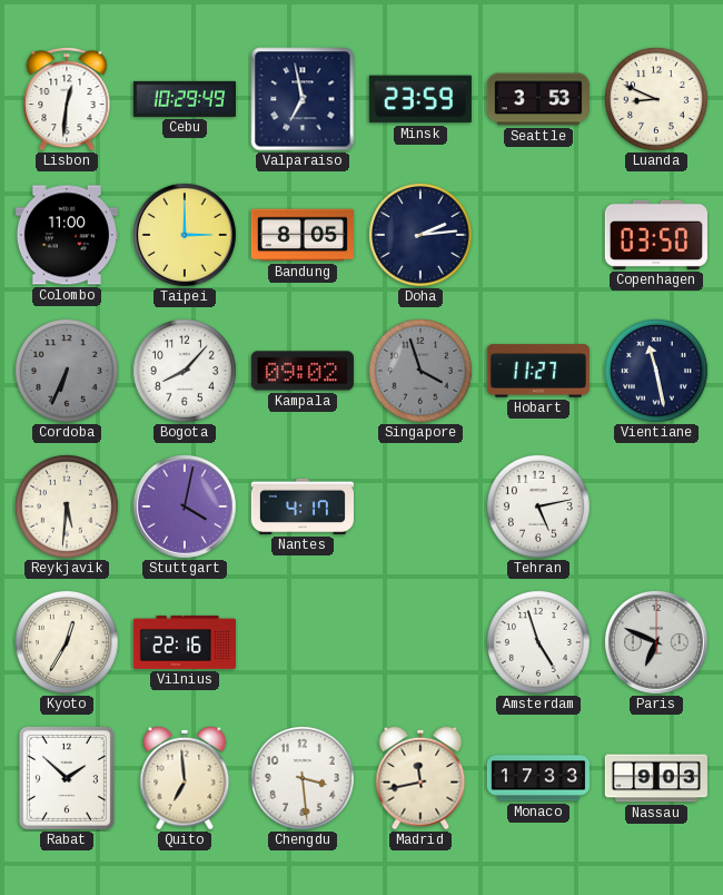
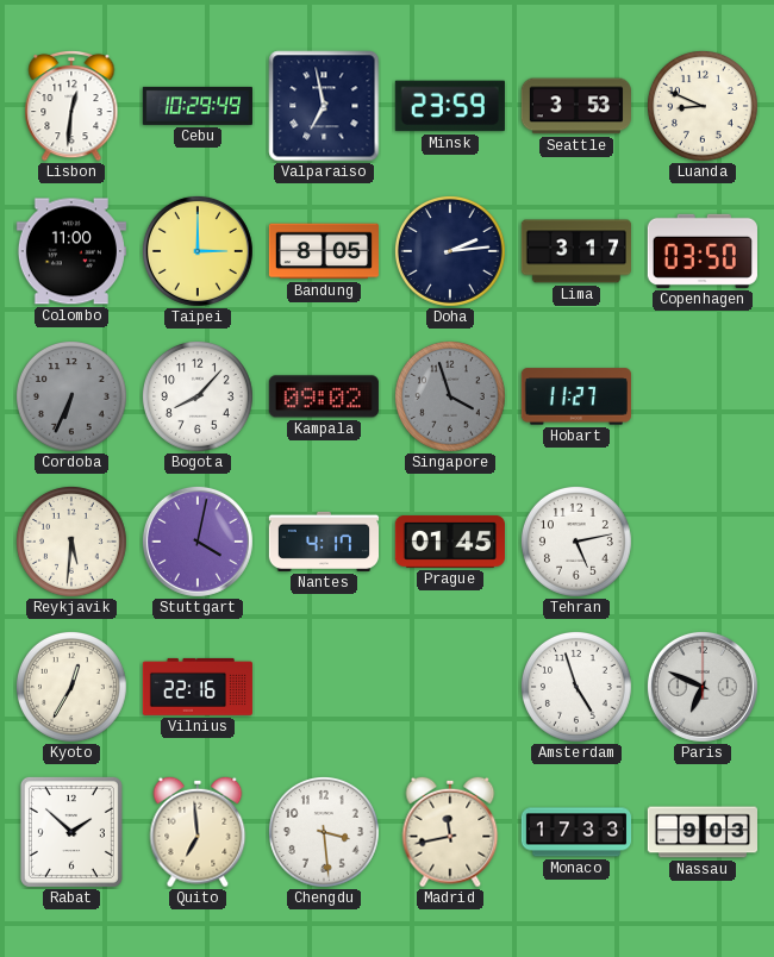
Lima: none -> 3:17
Vientiane: 11:28 -> none
Prague: none -> 01:45
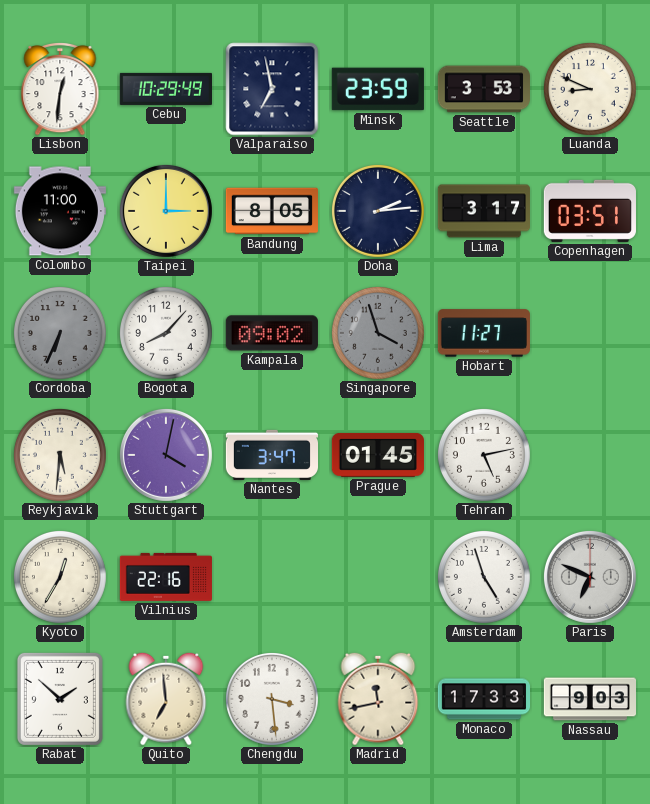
Copenhagen: 03:50 -> 03:51
Nantes: 4:17 -> 3:47
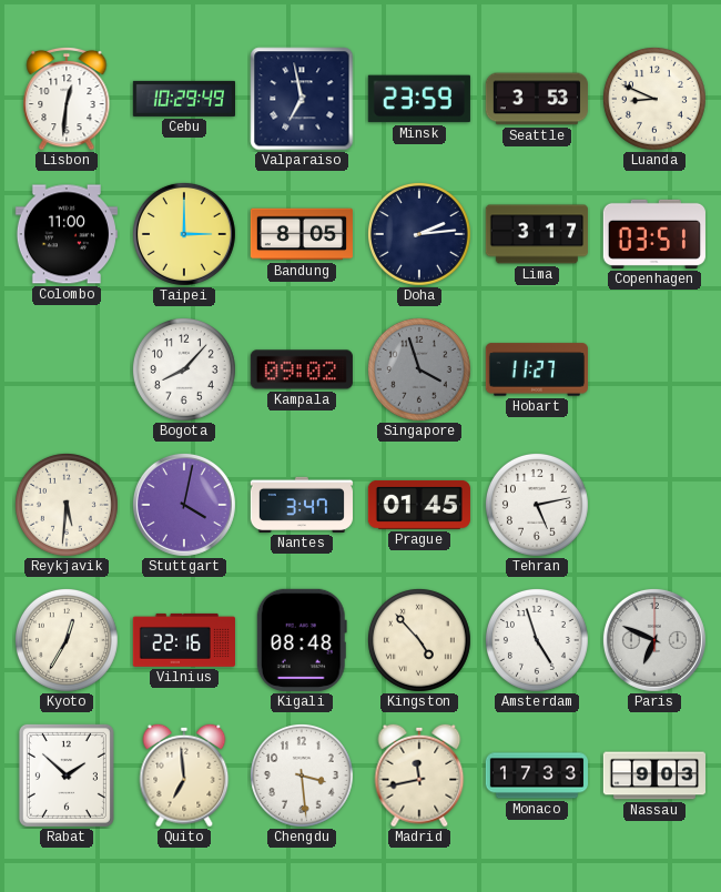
Cordoba: 6:34 -> none
Kigali: none -> 08:48
Kingston: none -> 4:53
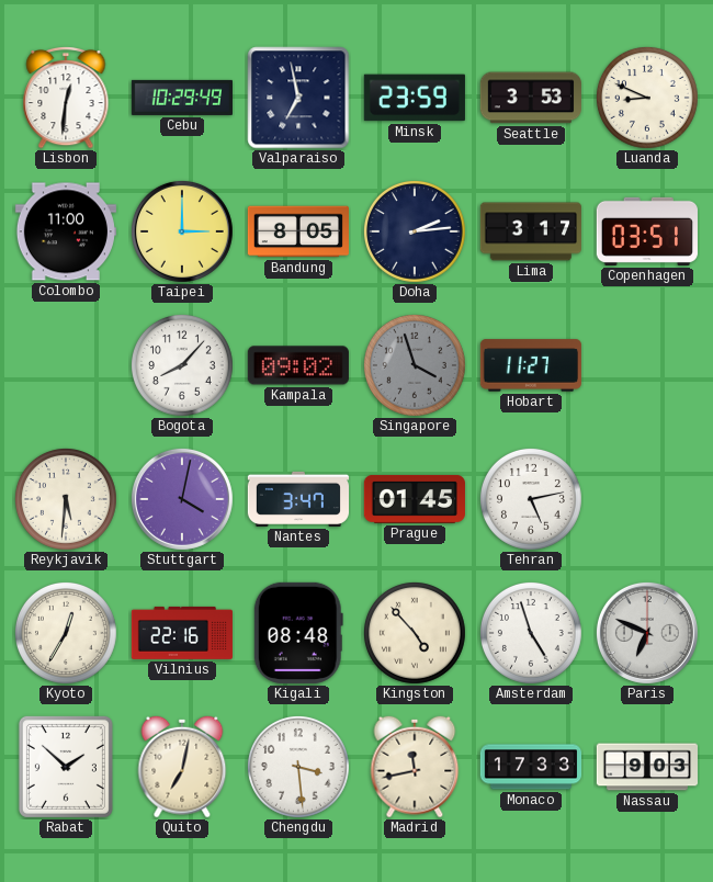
Quito: 6:59 -> 7:02
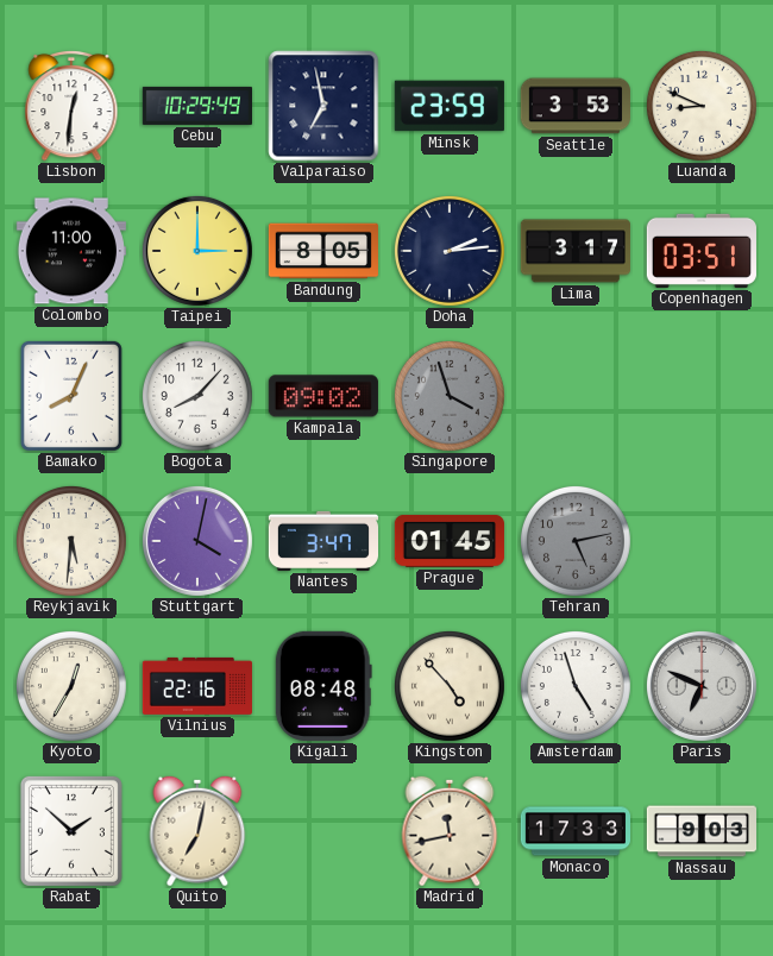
Bamako: none -> 8:04
Hobart: 11:27 -> none
Tehran dial: white -> grey
Chengdu: 3:29 -> none
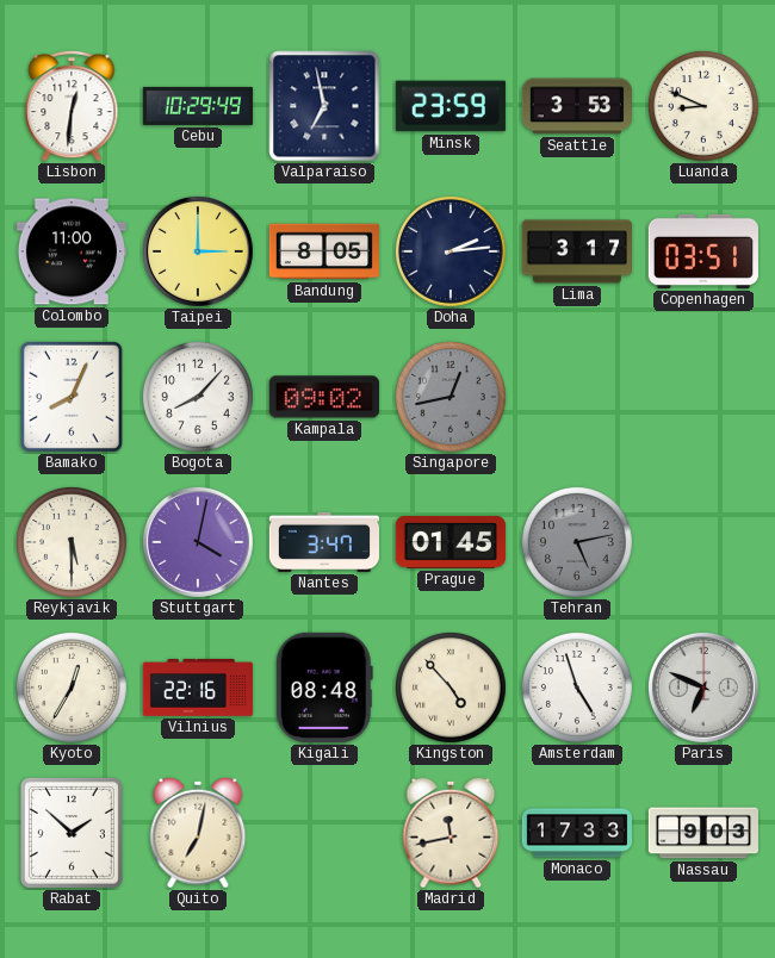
Singapore: 3:57 -> 12:43
Reykjavik: 5:31 -> 5:30
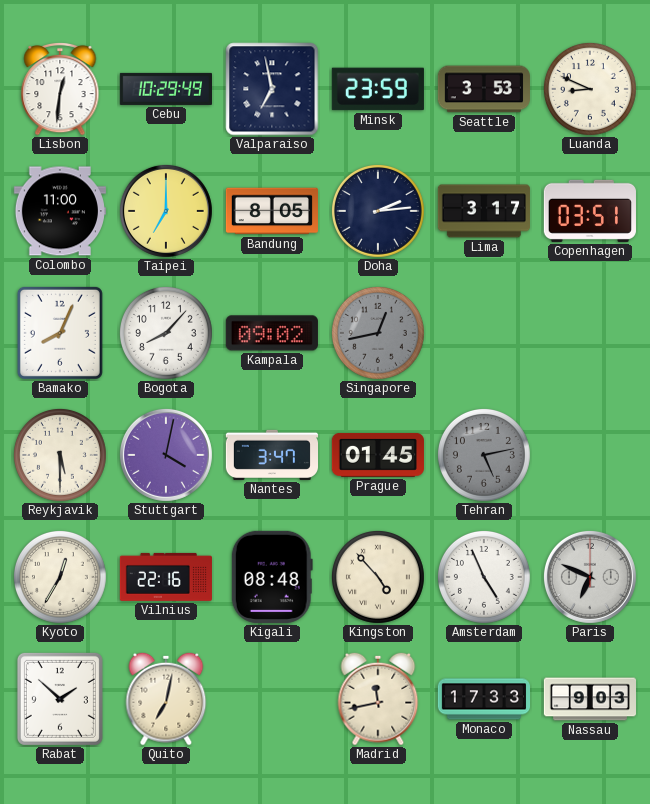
Taipei: 3:00 -> 7:00
Amsterdam: 4:57 -> 4:56
